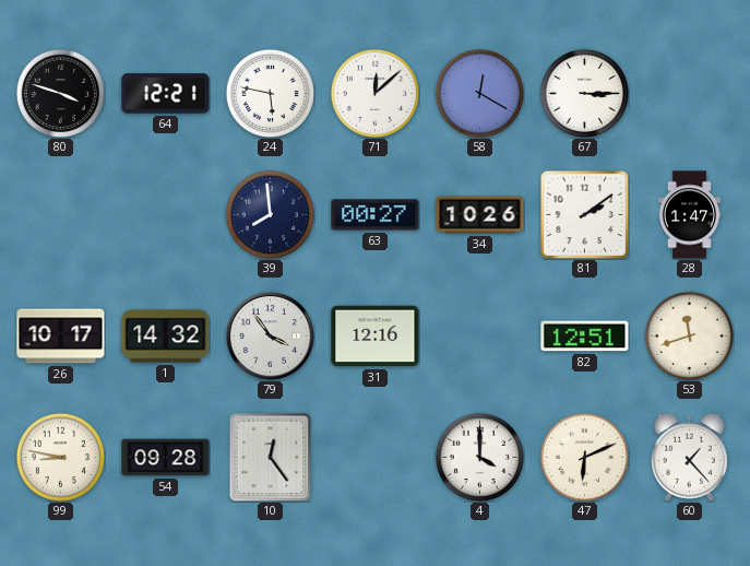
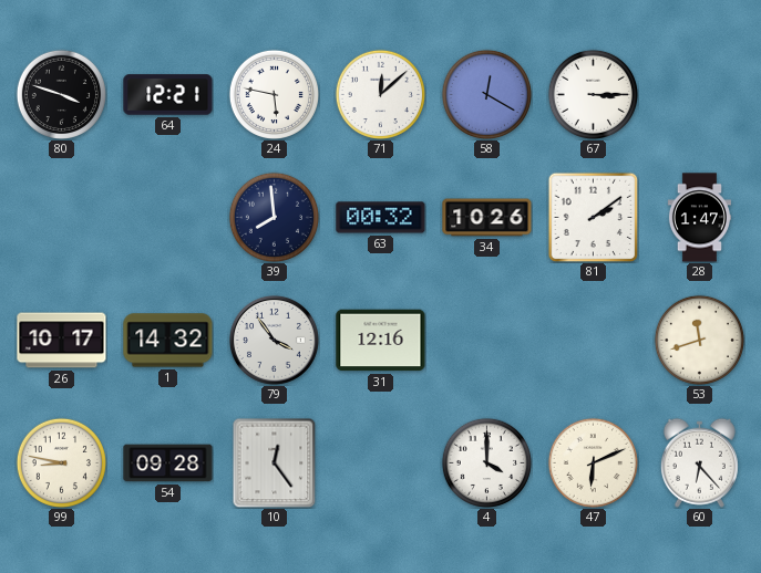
63: 00:27 -> 00:32
82: 12:51 -> none
60: 1:23 -> 6:23
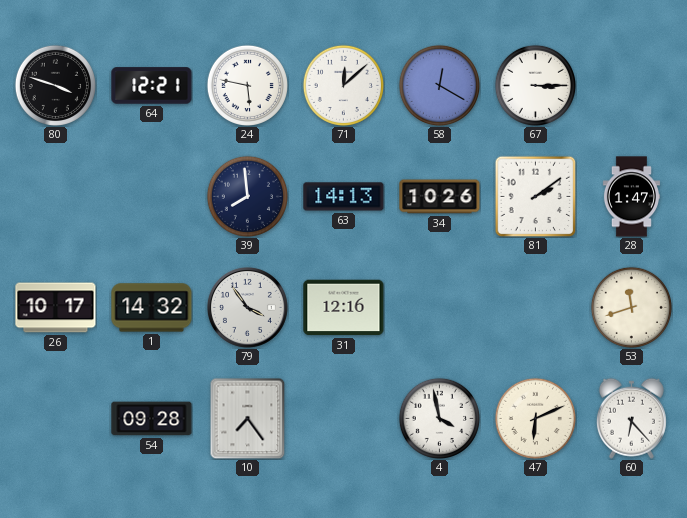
63: 00:32 -> 14:13
99: 8:47 -> none
10: 12:24 -> 7:24
4: 4:00 -> 3:58
